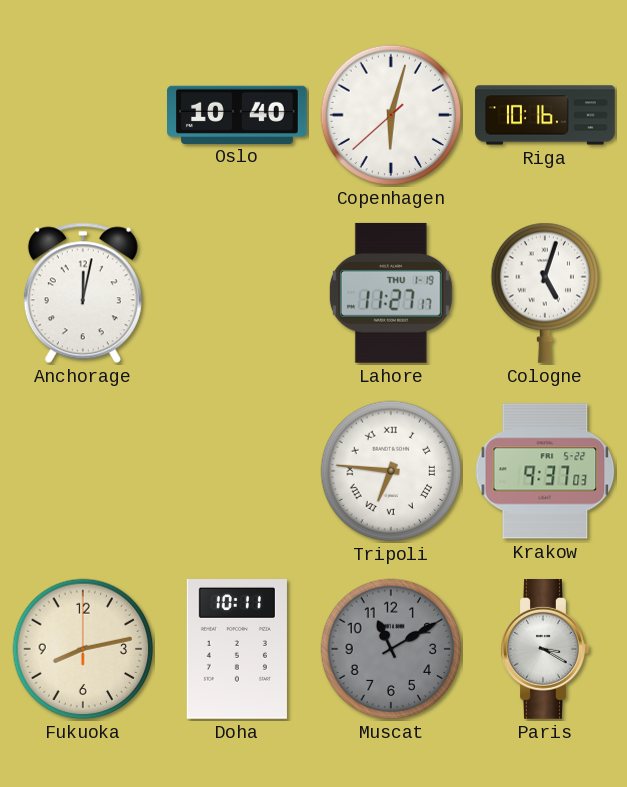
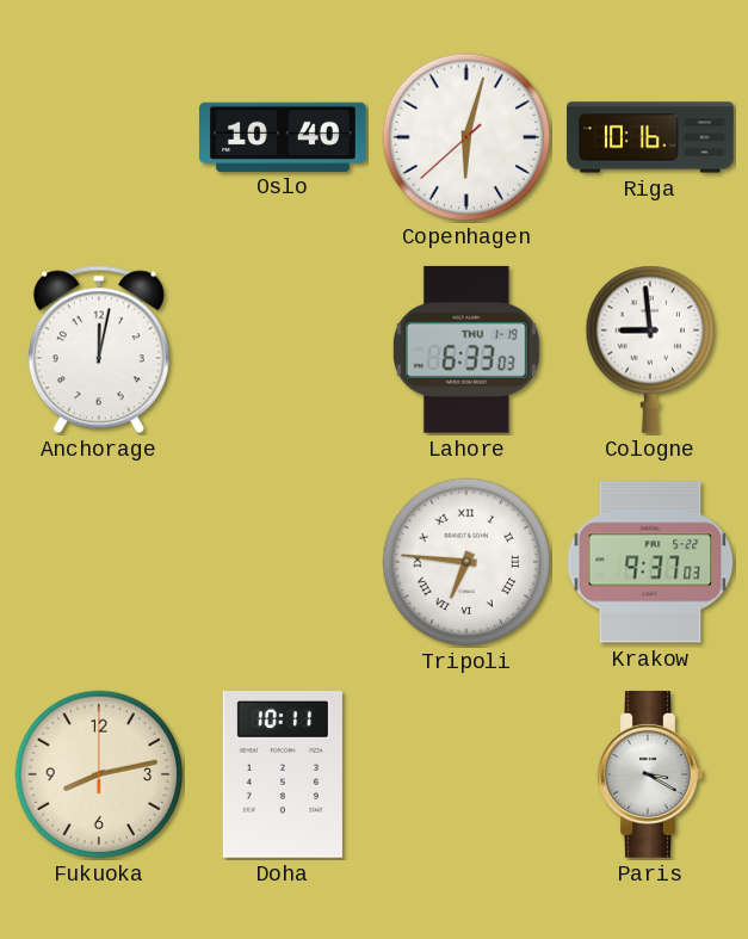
Lahore: 11:27 -> 6:33
Cologne: 5:03 -> 8:59
Muscat: 11:10 -> none
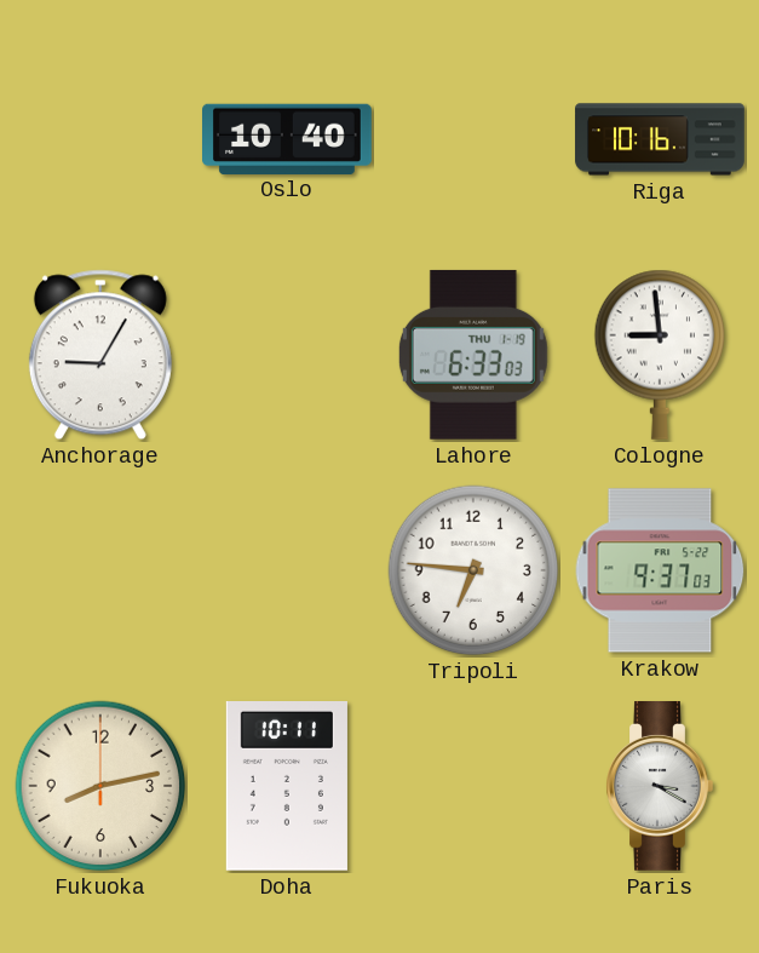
Copenhagen: 6:02 -> none
Anchorage: 12:02 -> 9:05
Tripoli numerals: Roman -> Arabic
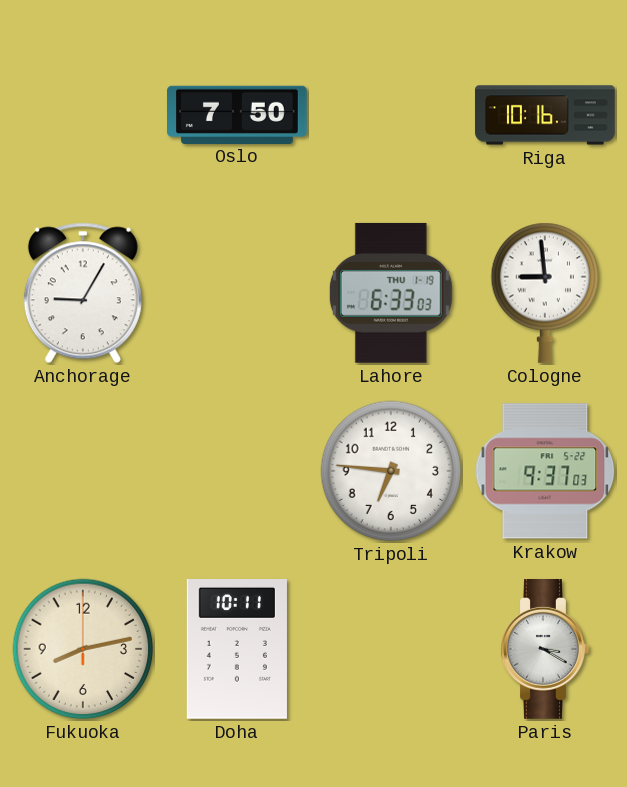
Oslo: 10:40 -> 7:50
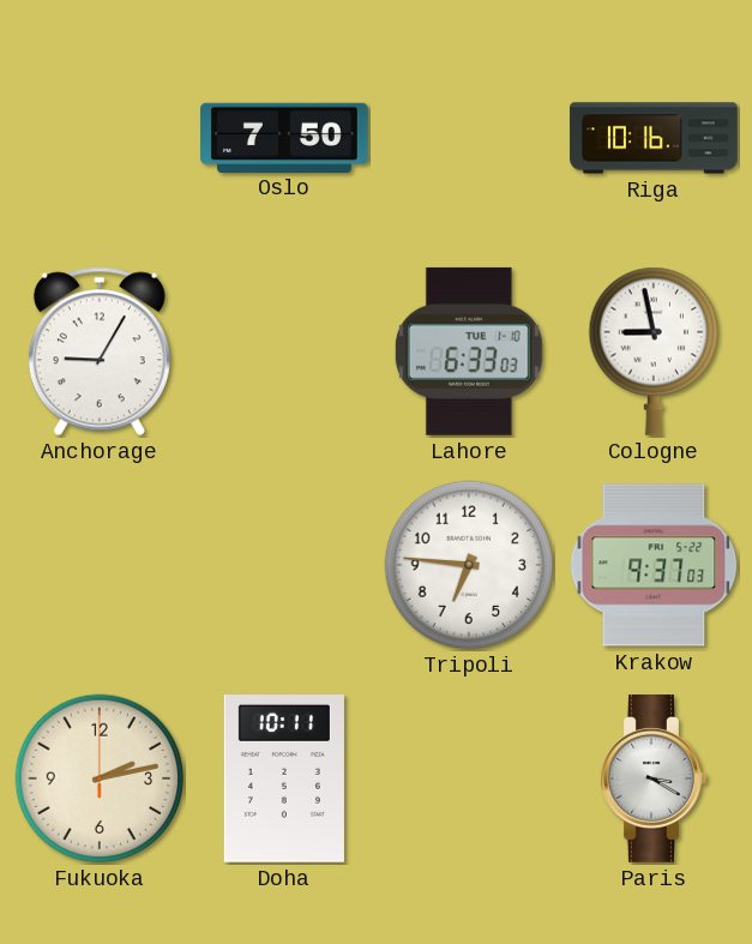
Lahore date: THU 1-19 -> TUE 1-10
Cologne: 8:59 -> 8:58
Fukuoka: 8:13 -> 2:13
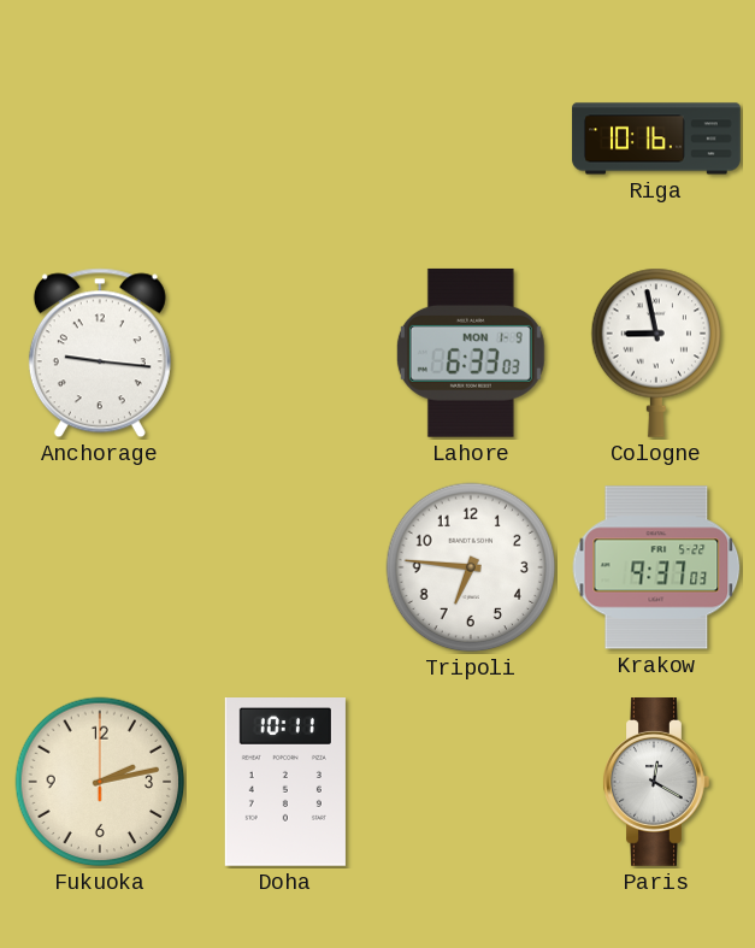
Oslo: 7:50 -> none
Anchorage: 9:05 -> 9:16
Lahore date: TUE 1-10 -> MON 1-9
Paris: 3:20 -> 12:20
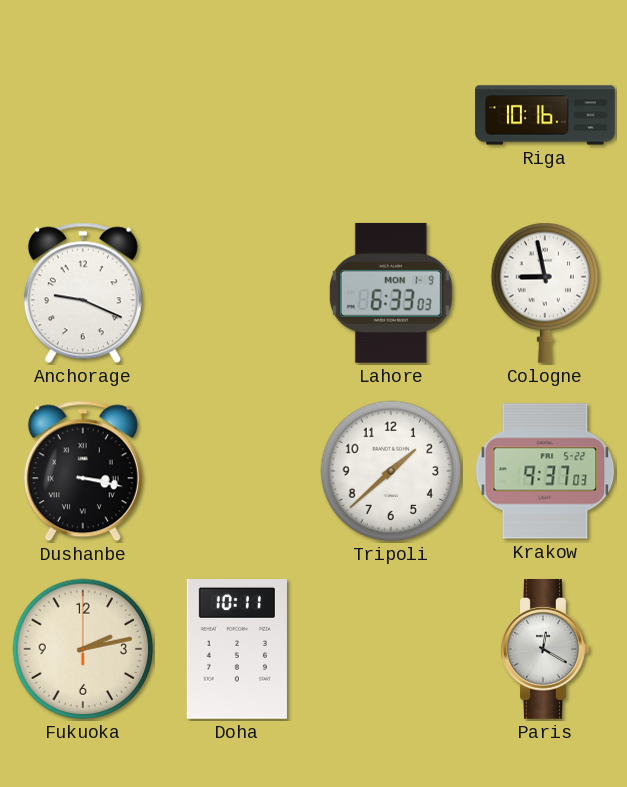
Anchorage: 9:16 -> 9:19
Dushanbe: none -> 3:17
Tripoli: 6:46 -> 1:38
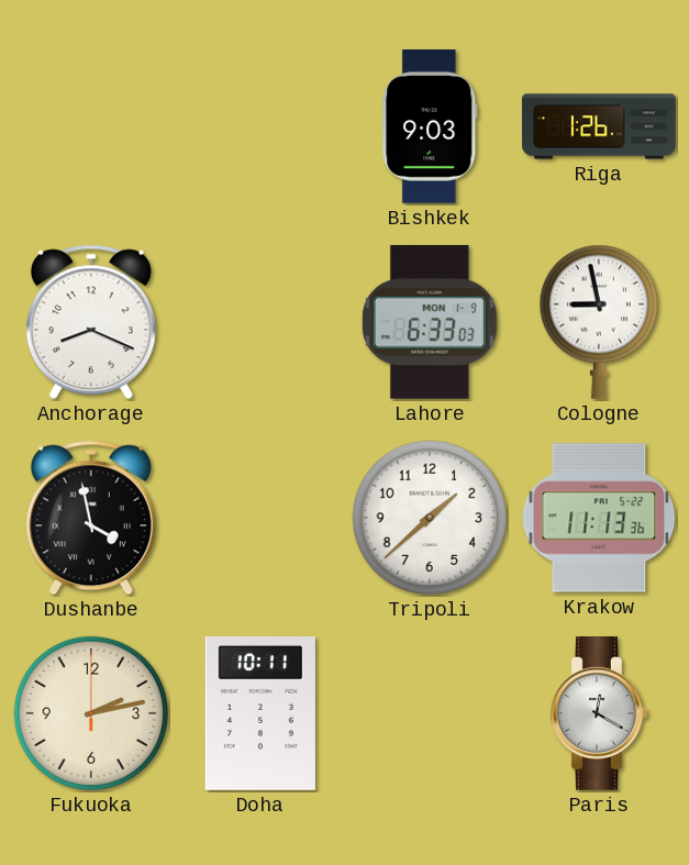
Bishkek: none -> 9:03
Riga: 10:16 -> 1:26
Anchorage: 9:19 -> 8:19
Dushanbe: 3:17 -> 3:58
Krakow: 9:37 -> 11:13
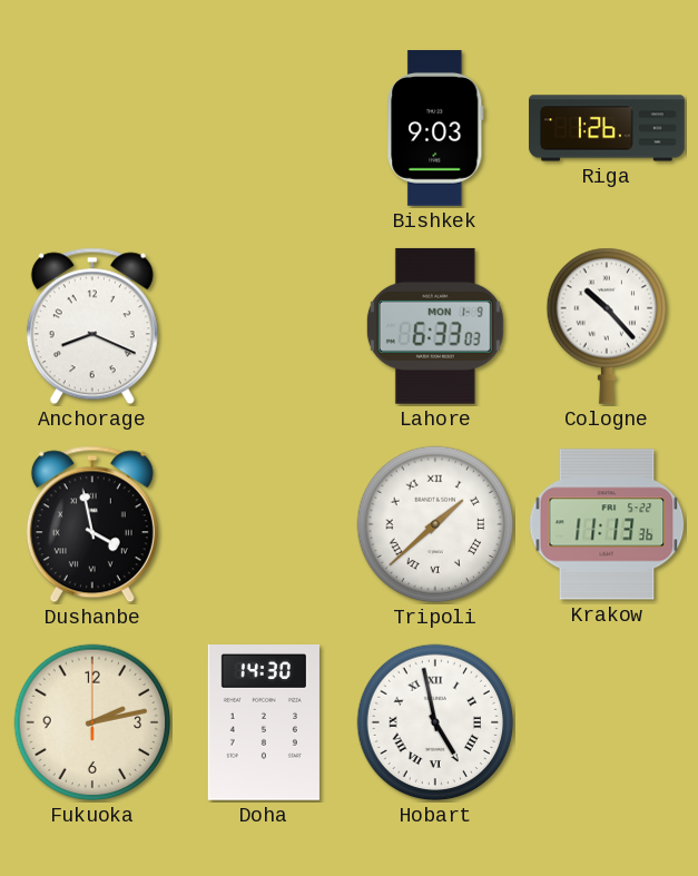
Cologne: 8:58 -> 10:23
Tripoli numerals: Arabic -> Roman
Doha: 10:11 -> 14:30
Hobart: none -> 4:58
Paris: 12:20 -> none
